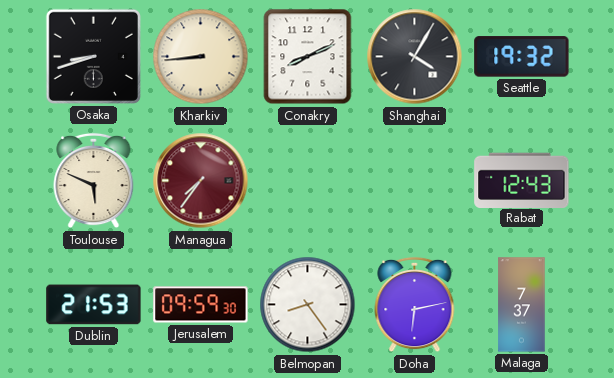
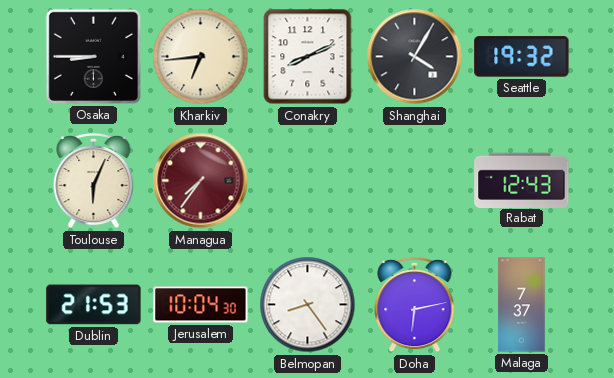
Osaka: 8:42 -> 8:45
Kharkiv: 8:44 -> 6:44
Toulouse: 5:49 -> 6:04
Jerusalem: 09:59 -> 10:04
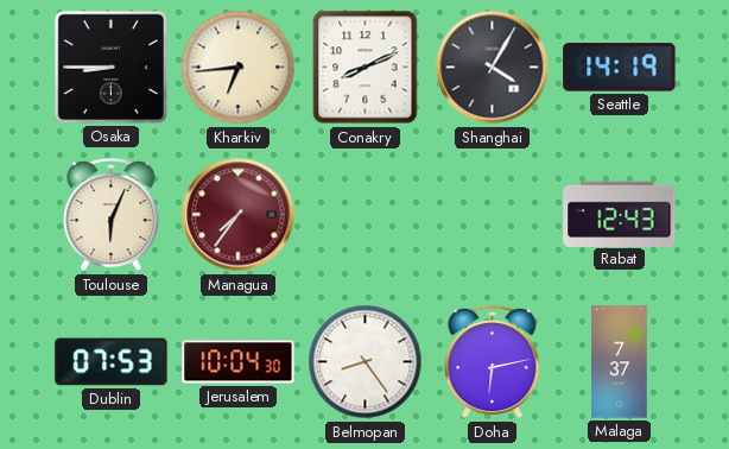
Seattle: 19:32 -> 14:19
Dublin: 21:53 -> 07:53
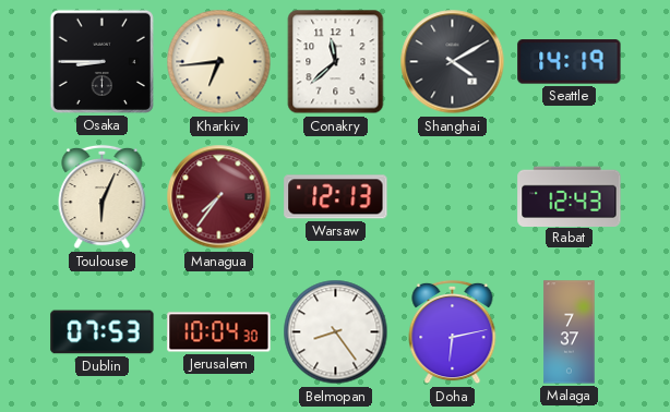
Conakry: 8:11 -> 11:38
Shanghai: 4:05 -> 4:10
Warsaw: none -> 12:13
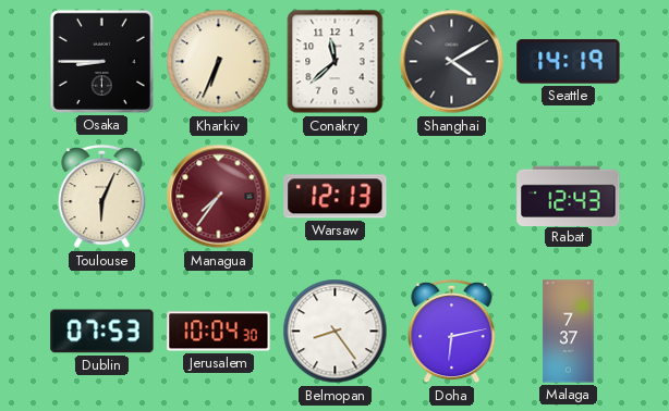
Kharkiv: 6:44 -> 6:34
